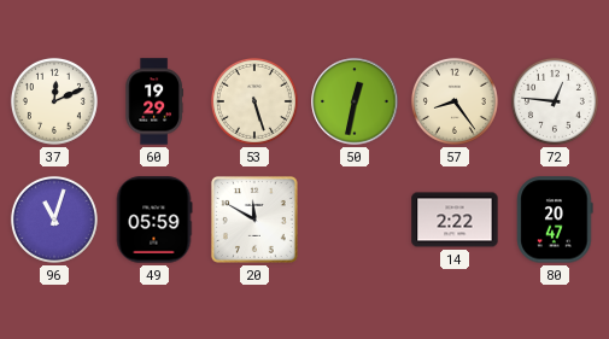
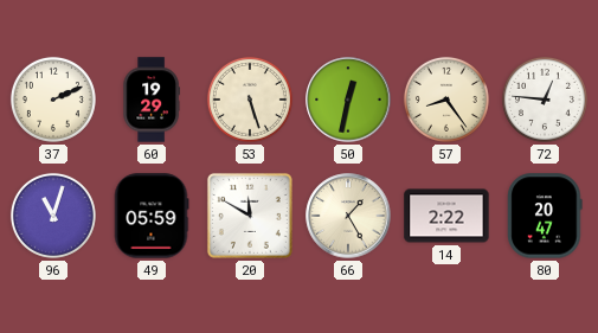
37: 12:11 -> 2:11
66: none -> 1:25
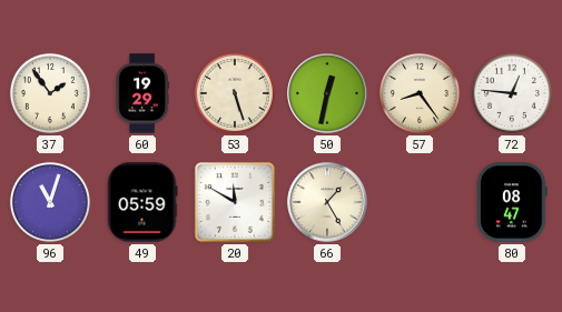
37: 2:11 -> 1:54
14: 2:22 -> none
80: 20:47 -> 08:47
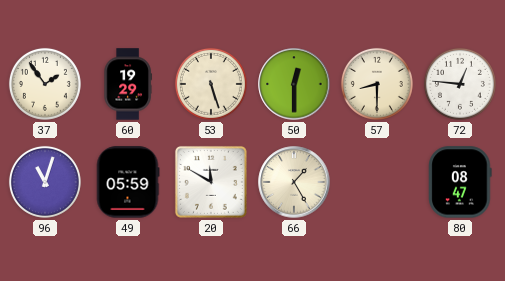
50: 12:32 -> 12:30
57: 8:24 -> 8:30
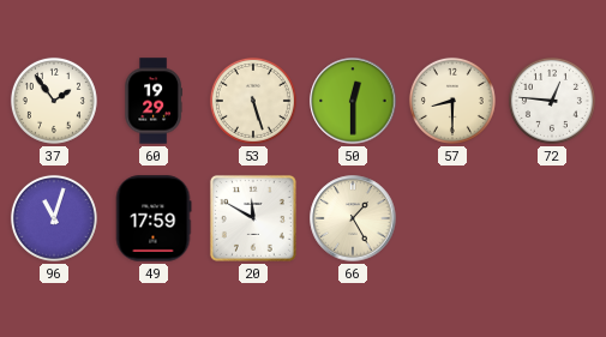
49: 05:59 -> 17:59
80: 08:47 -> none
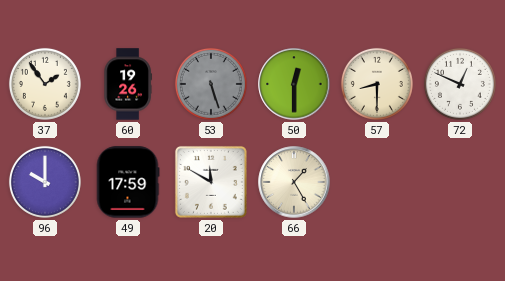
60: 19:29 -> 19:26
53 dial: cream -> grey
72: 12:46 -> 12:49
96: 11:03 -> 10:00
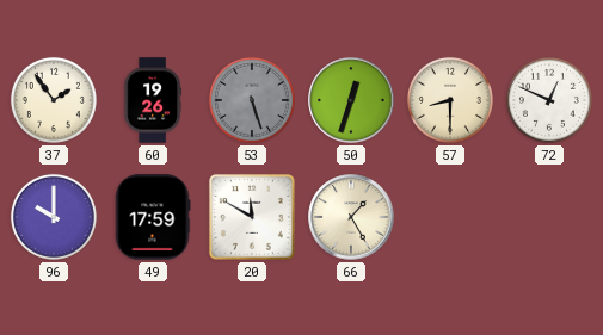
50: 12:30 -> 12:33
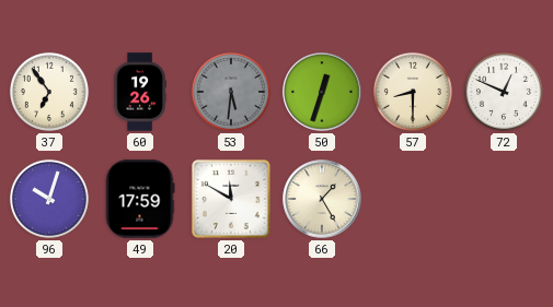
37: 1:54 -> 6:54
53: 5:27 -> 5:31
96: 10:00 -> 10:03
